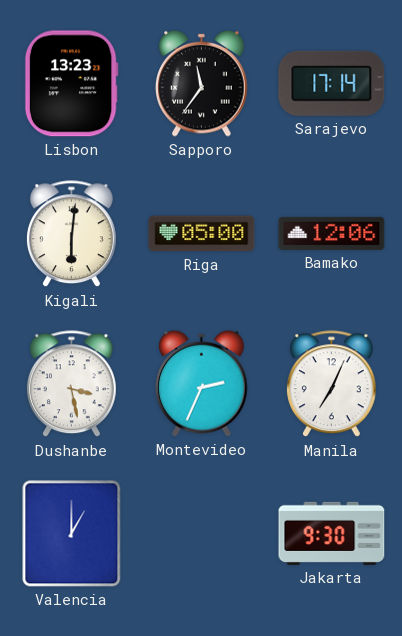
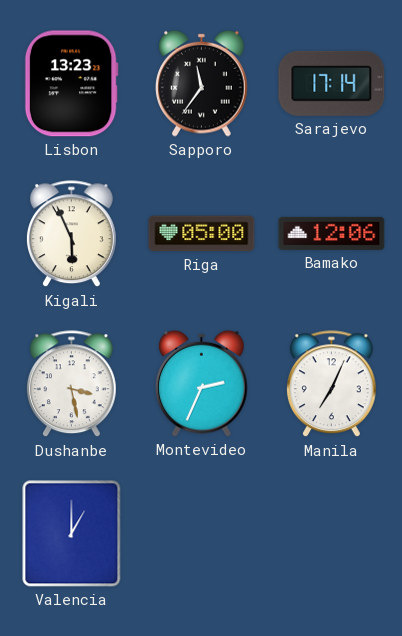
Kigali: 6:01 -> 5:56
Jakarta: 9:30 -> none
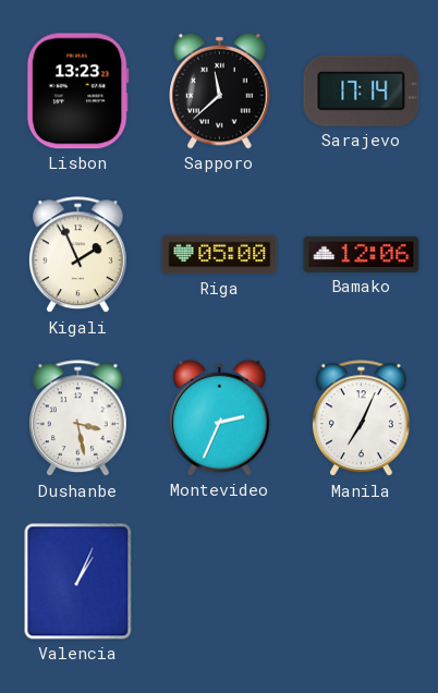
Sapporo: 11:36 -> 11:38
Kigali: 5:56 -> 1:56
Valencia: 1:00 -> 1:04
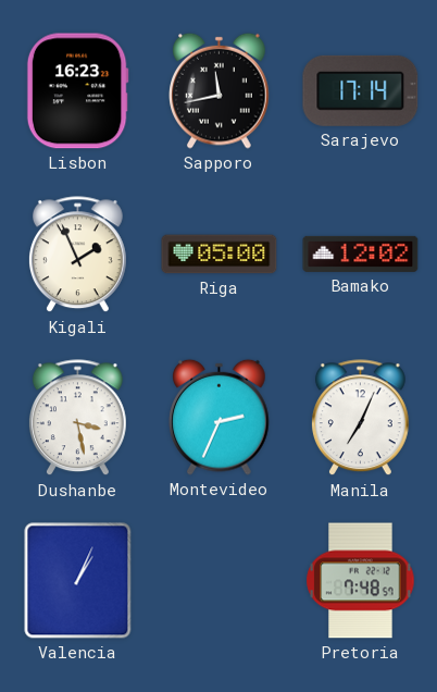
Lisbon: 13:23 -> 16:23
Sapporo: 11:38 -> 11:43
Bamako: 12:06 -> 12:02
Pretoria: none -> 7:48
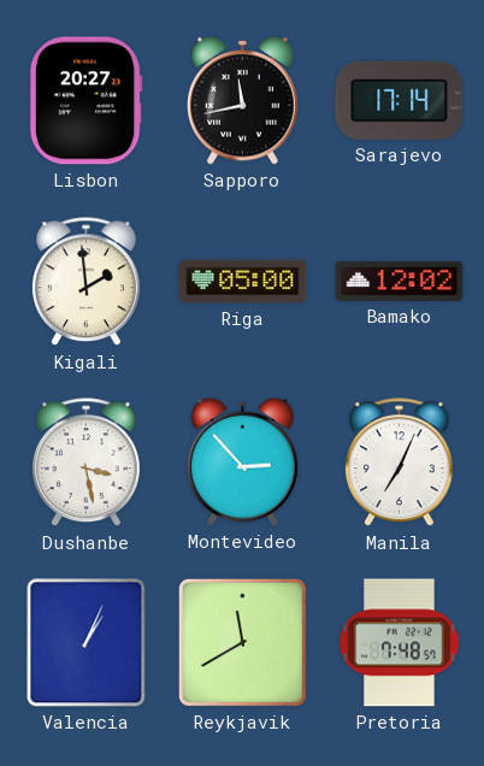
Lisbon: 16:23 -> 20:27
Kigali: 1:56 -> 1:59
Montevideo: 2:34 -> 2:53
Reykjavik: none -> 11:40
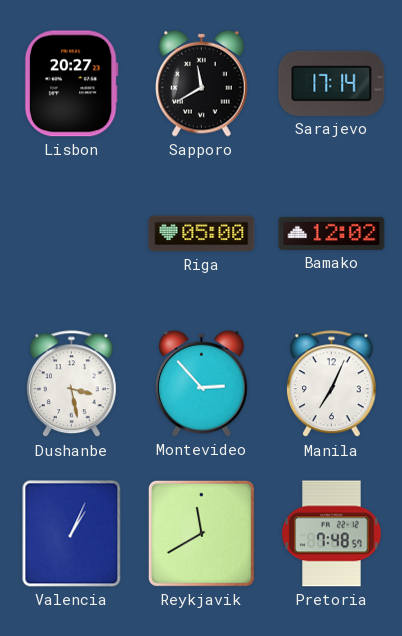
Sapporo: 11:43 -> 11:40
Kigali: 1:59 -> none
